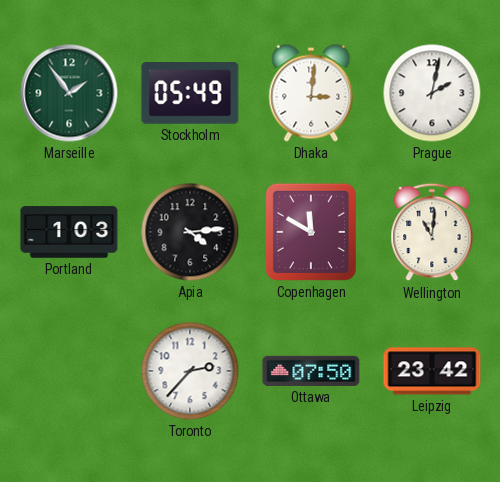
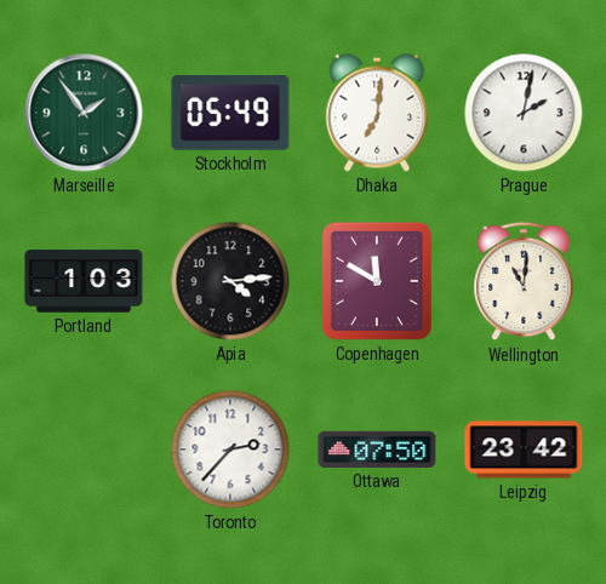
Dhaka: 3:01 -> 7:01
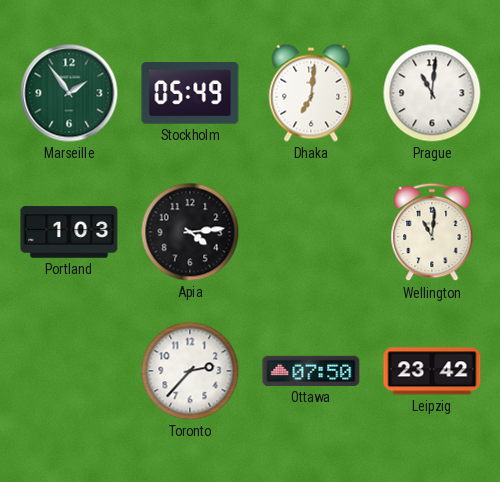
Prague: 2:02 -> 11:01
Copenhagen: 11:50 -> none
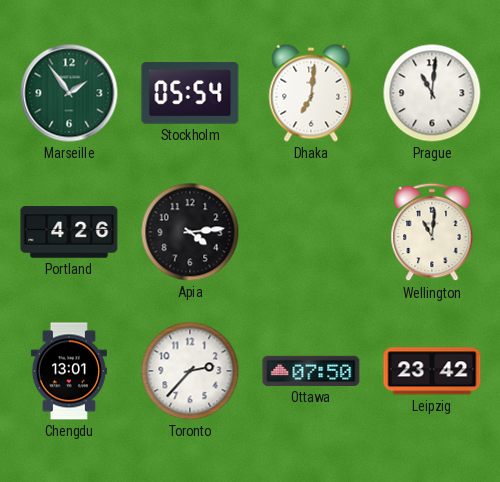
Stockholm: 05:49 -> 05:54
Portland: 1:03 -> 4:26
Chengdu: none -> 13:01
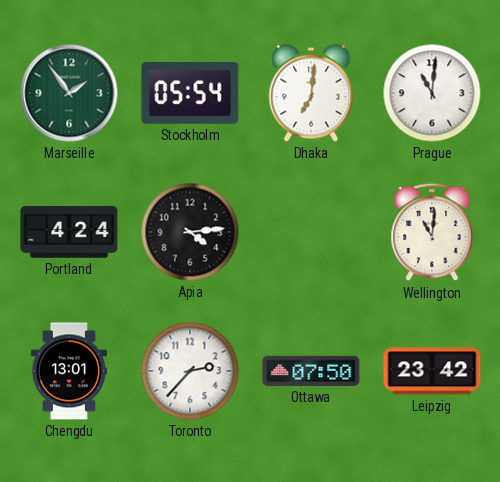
Portland: 4:26 -> 4:24
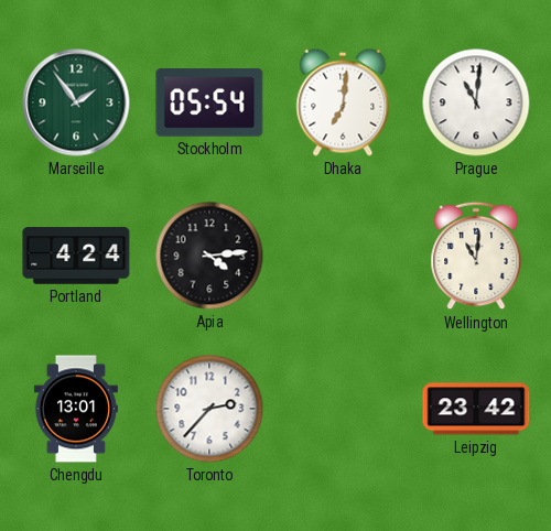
Ottawa: 07:50 -> none
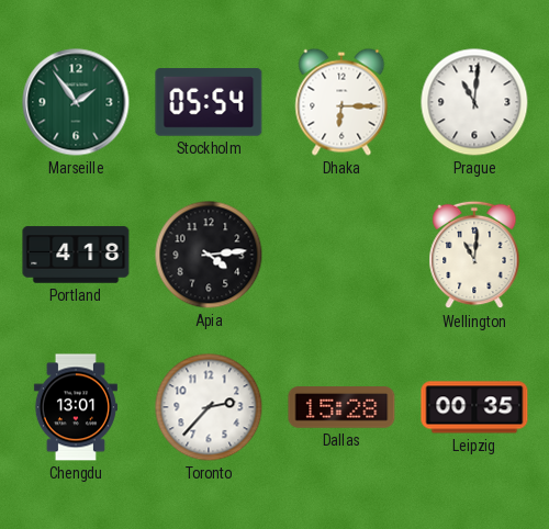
Dhaka: 7:01 -> 6:15
Portland: 4:24 -> 4:18
Dallas: none -> 15:28
Leipzig: 23:42 -> 00:35
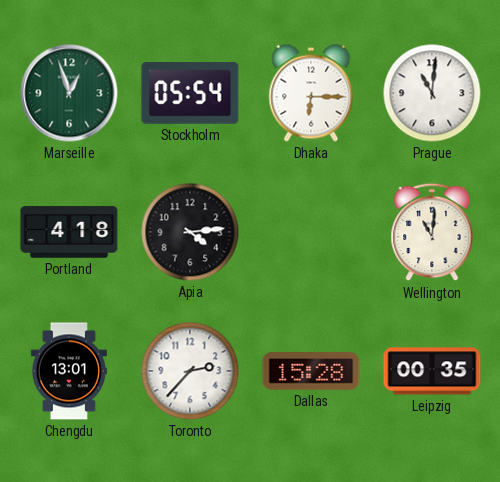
Marseille: 1:54 -> 12:57
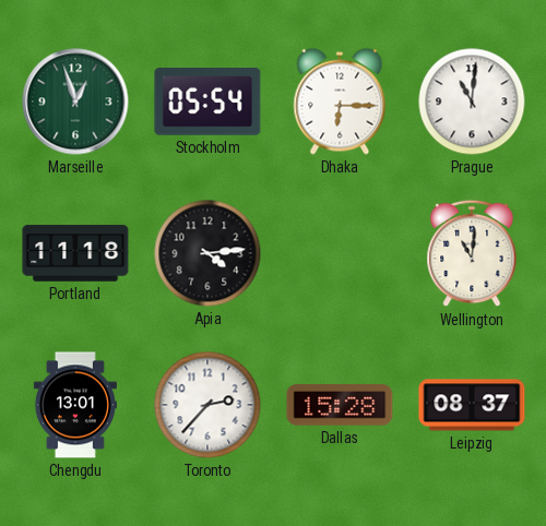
Portland: 4:18 -> 11:18
Leipzig: 00:35 -> 08:37
